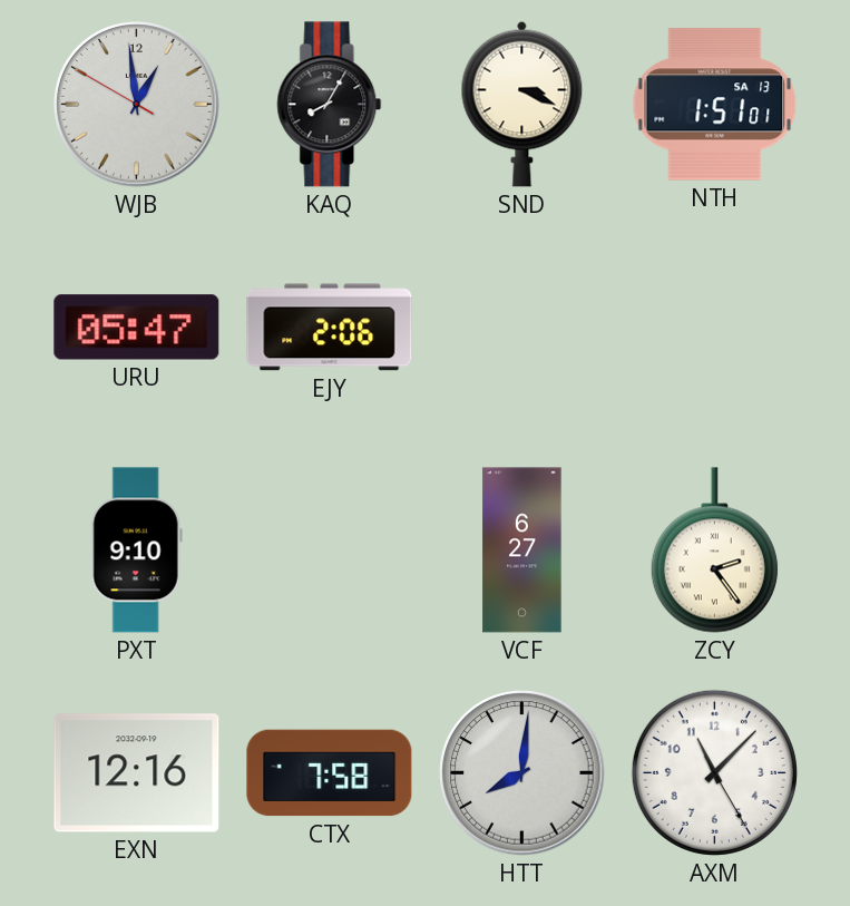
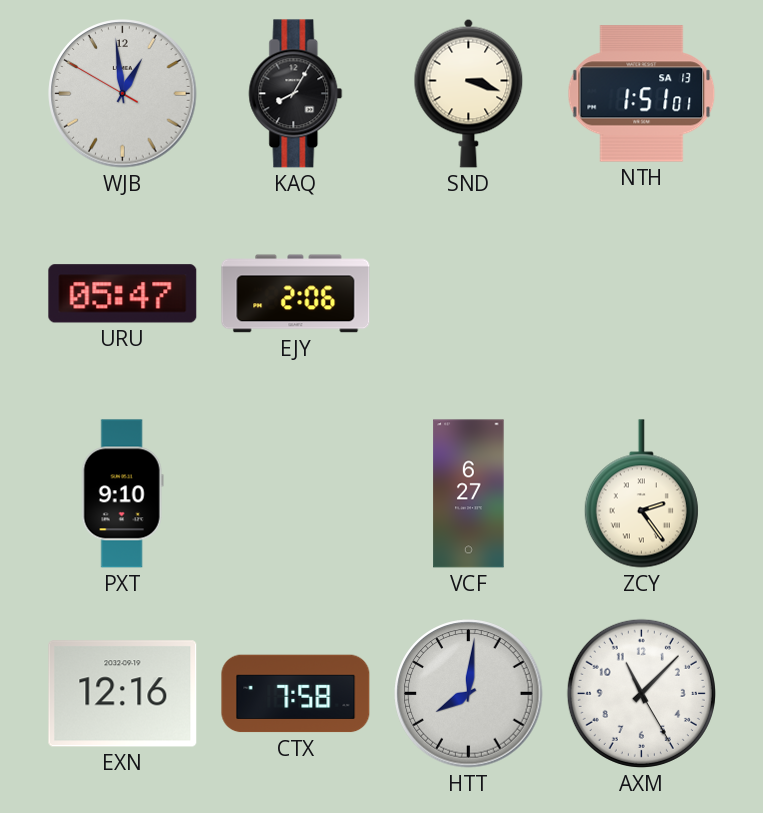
SND: 3:19 -> 3:18
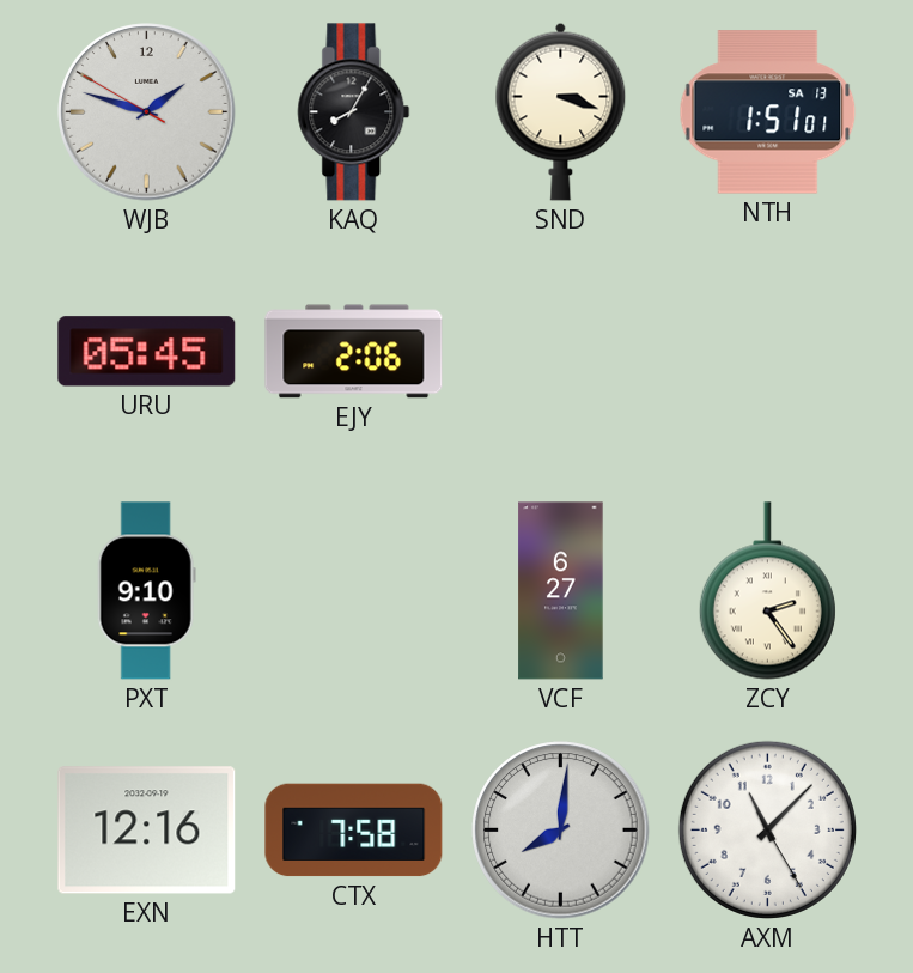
WJB: 12:58 -> 1:47
URU: 05:47 -> 05:45
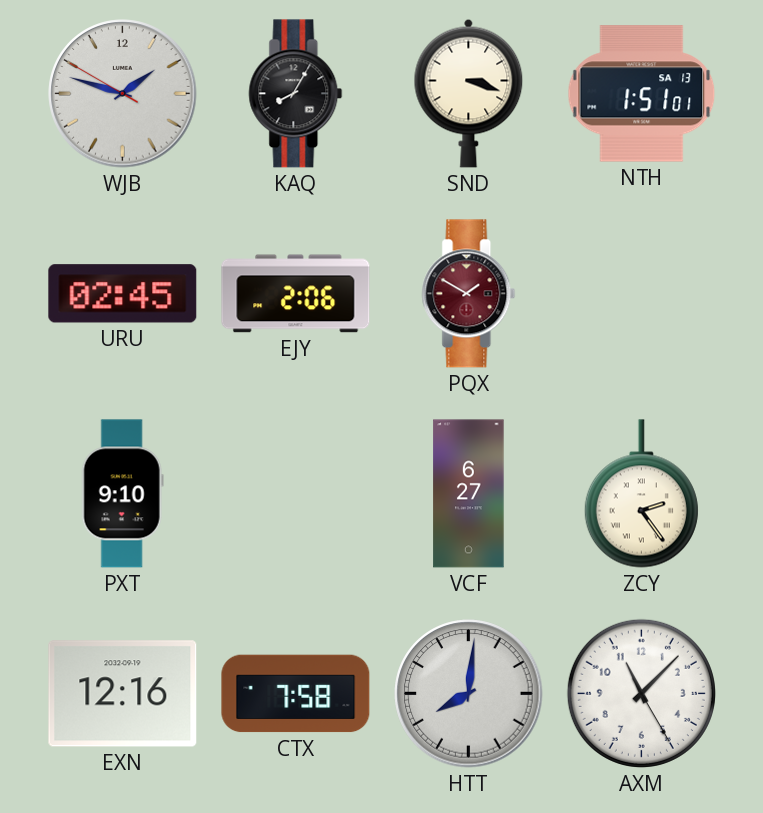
URU: 05:45 -> 02:45
PQX: none -> 1:50
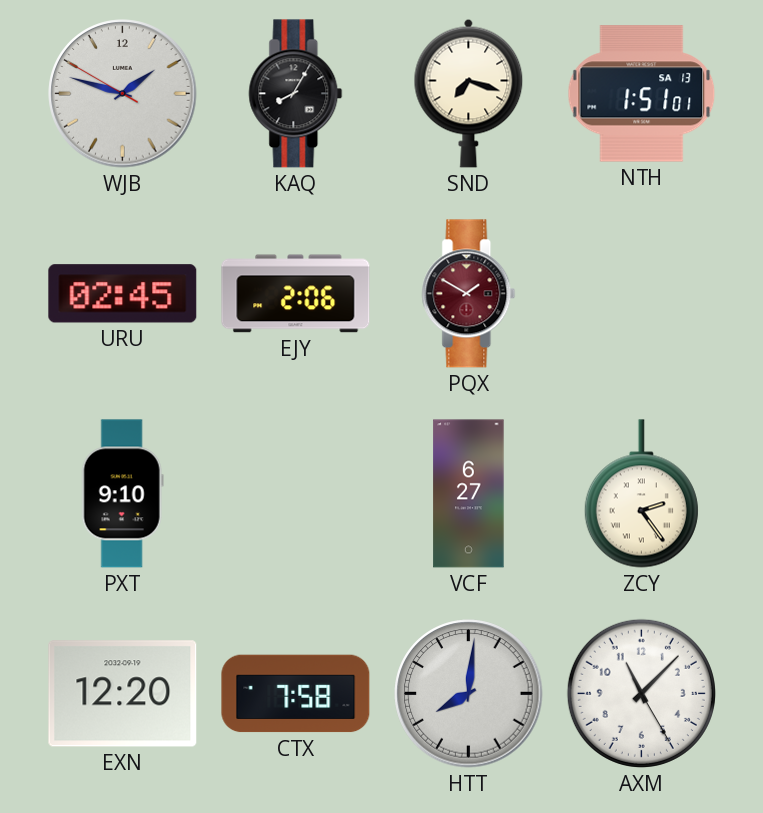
SND: 3:18 -> 7:18
EXN: 12:16 -> 12:20
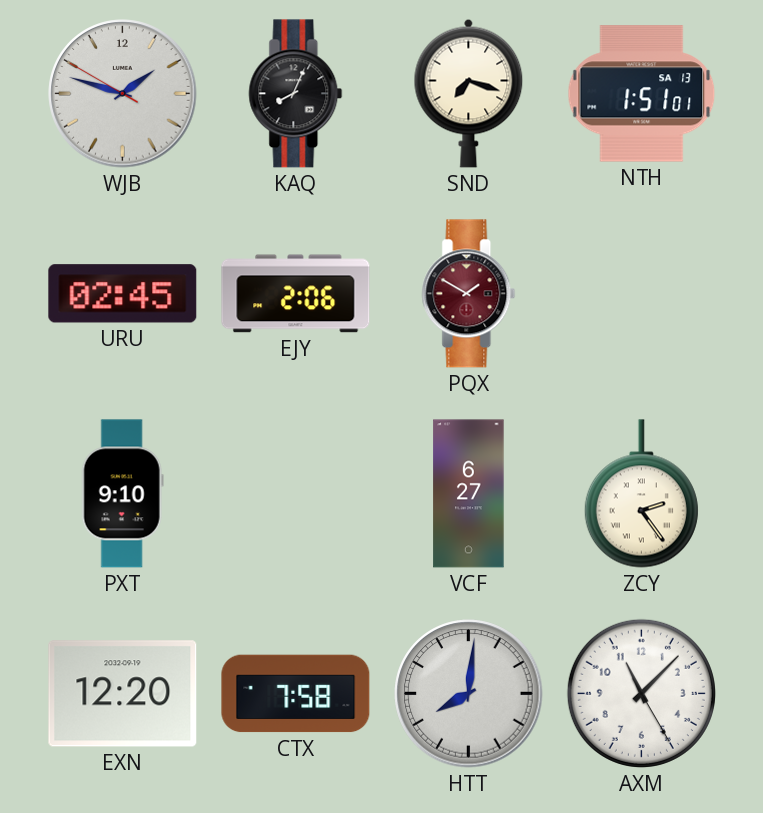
KAQ: 8:05 -> 8:04
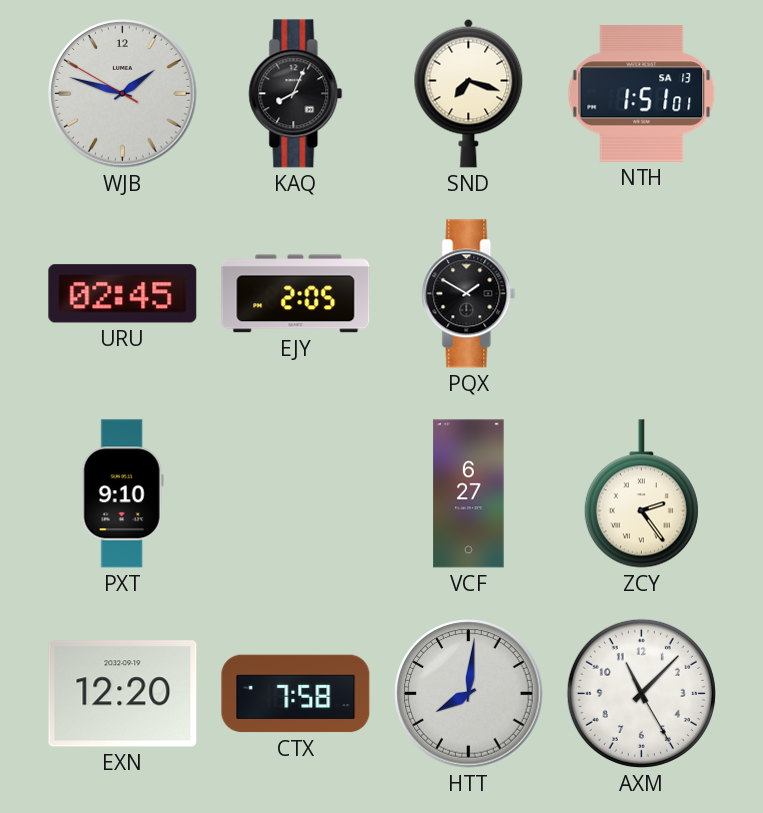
EJY: 2:06 -> 2:05
PQX dial: burgundy -> black
